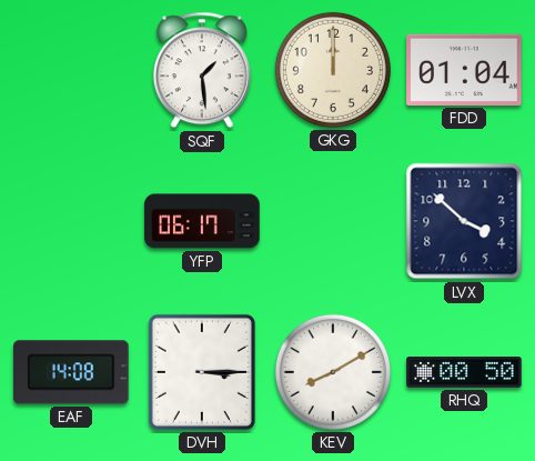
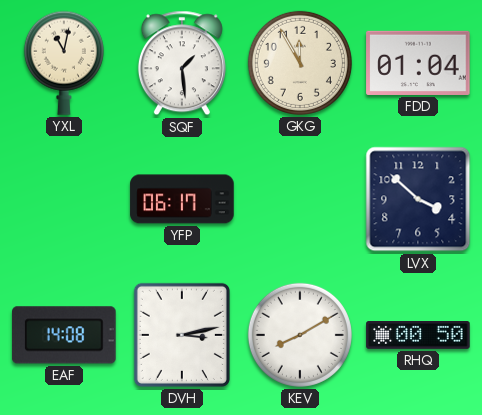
YXL: none -> 11:02
GKG: 12:00 -> 11:55
DVH: 3:15 -> 3:13
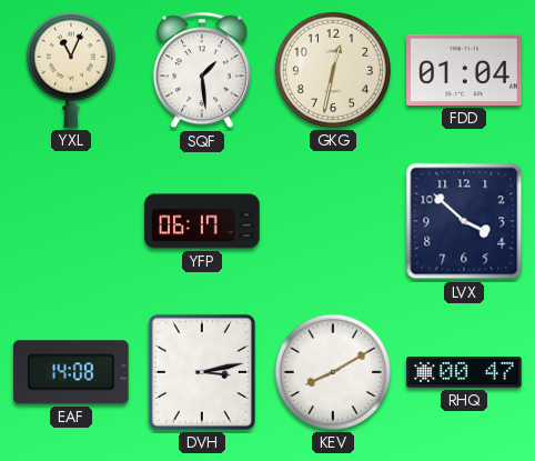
YXL: 11:02 -> 11:04
GKG: 11:55 -> 12:32
RHQ: 00:50 -> 00:47
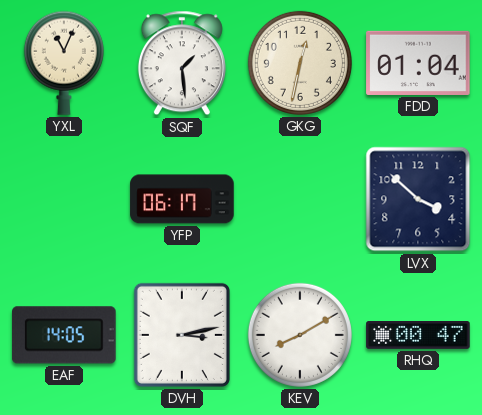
EAF: 14:08 -> 14:05
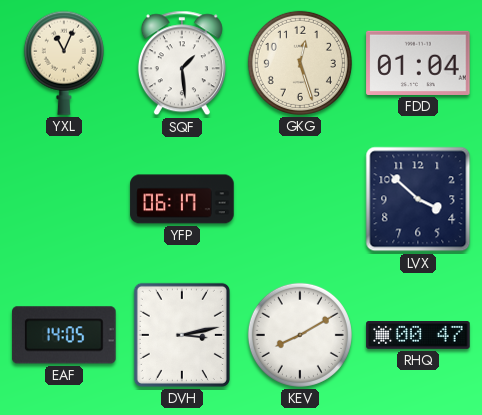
GKG: 12:32 -> 12:27
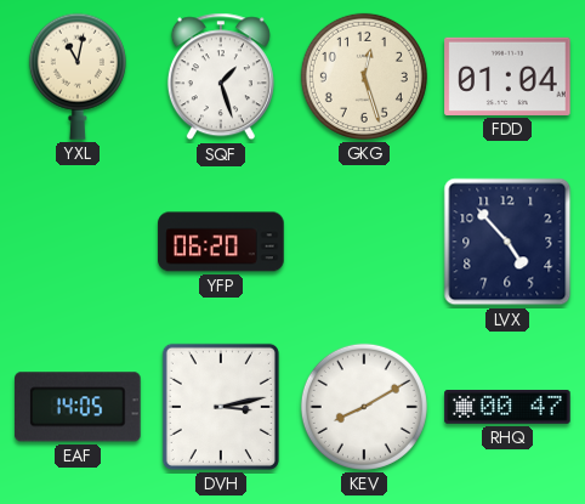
YXL: 11:04 -> 11:02
SQF: 1:29 -> 1:27
YFP: 06:17 -> 06:20
LVX: 3:52 -> 4:53
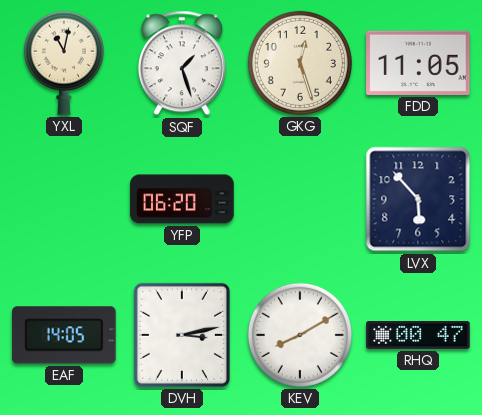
FDD: 01:04 -> 11:05
LVX: 4:53 -> 5:53
